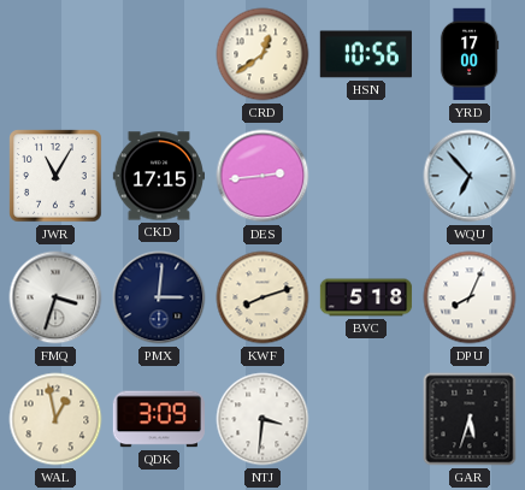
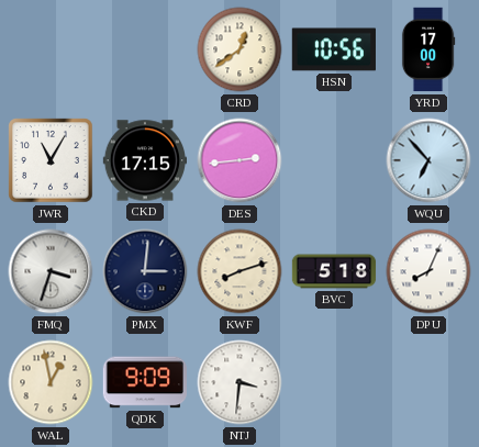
QDK: 3:09 -> 9:09
GAR: 5:33 -> none
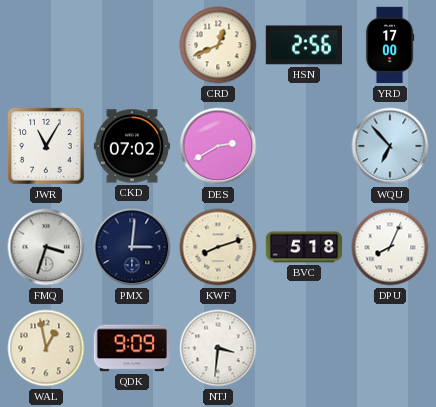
CRD: 12:39 -> 12:41
HSN: 10:56 -> 2:56
CKD: 17:15 -> 07:02
DES: 2:44 -> 2:40
